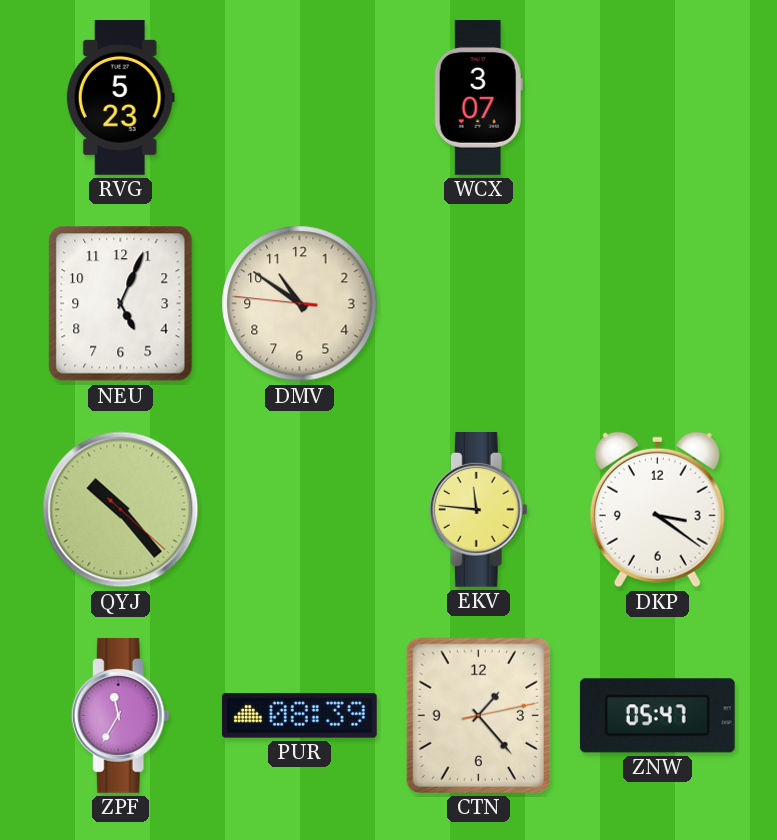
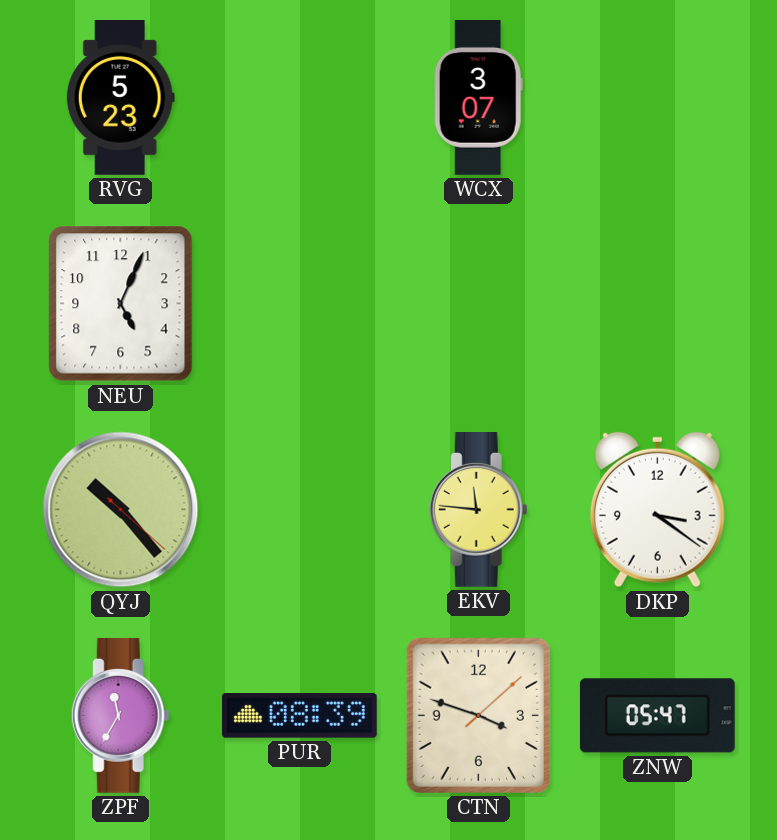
DMV: 10:50 -> none
CTN: 1:23 -> 3:48
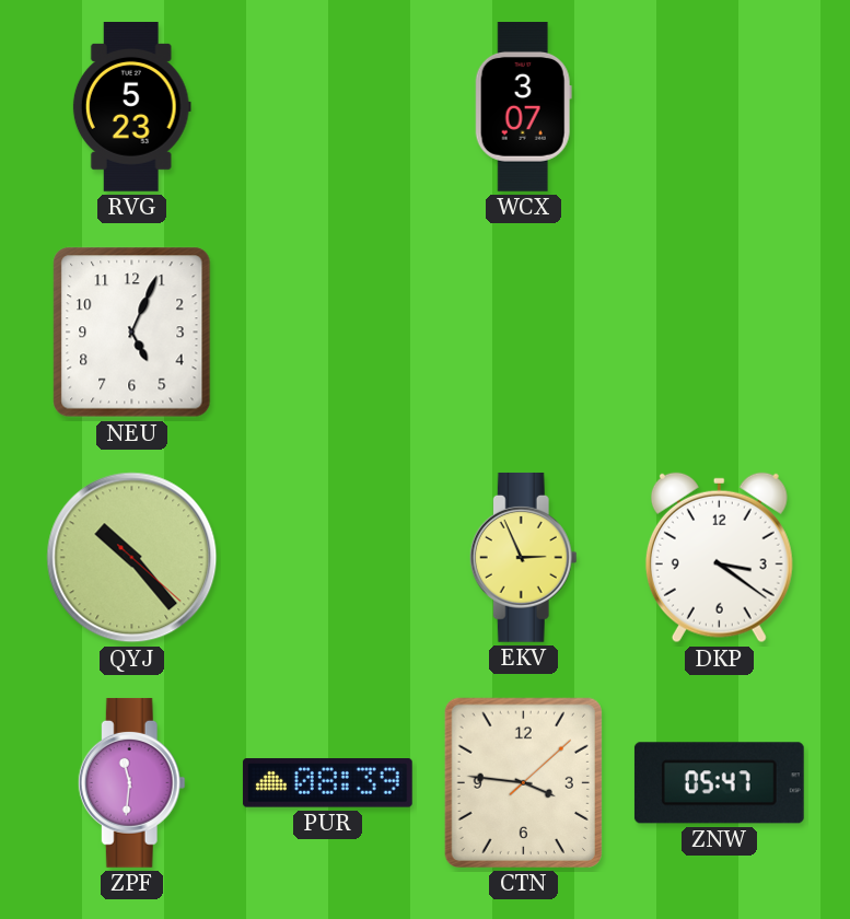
EKV: 11:46 -> 2:56
ZPF: 11:35 -> 11:31
CTN: 3:48 -> 3:46
